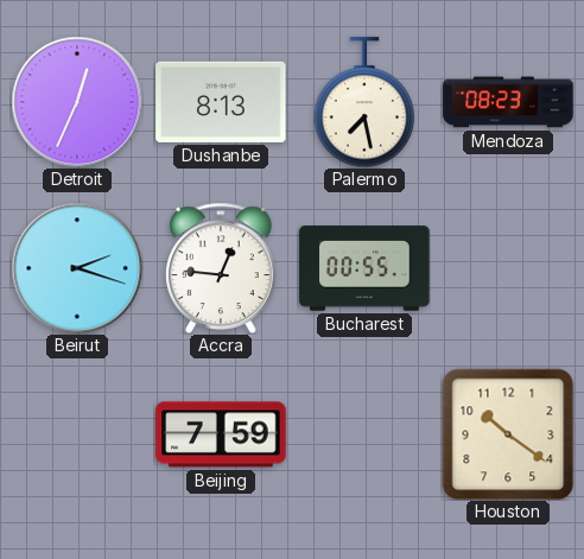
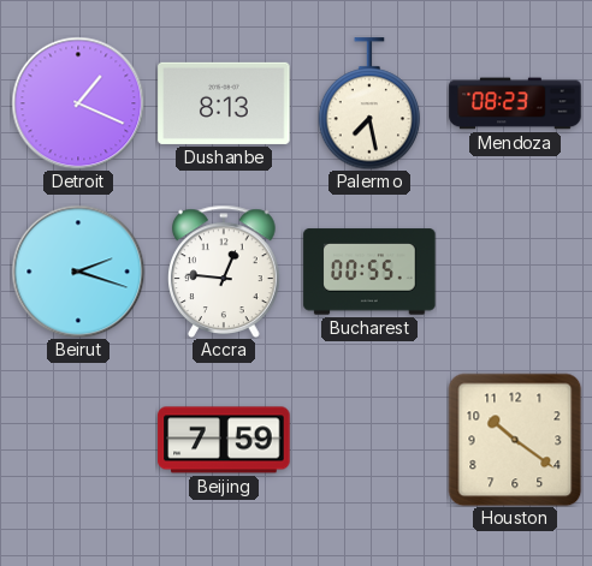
Detroit: 12:34 -> 1:19
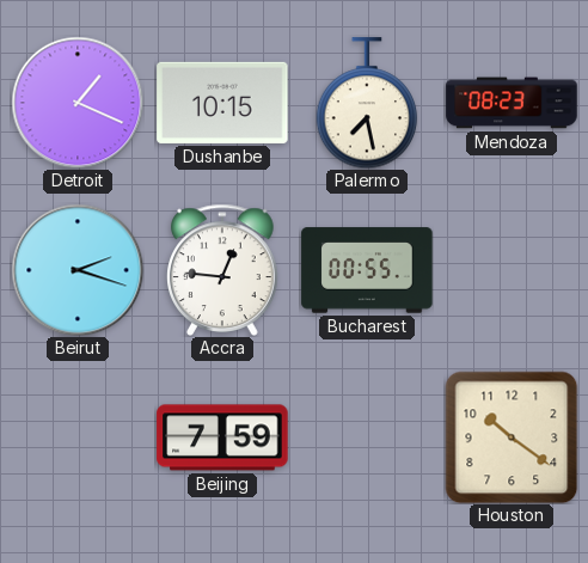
Dushanbe: 8:13 -> 10:15
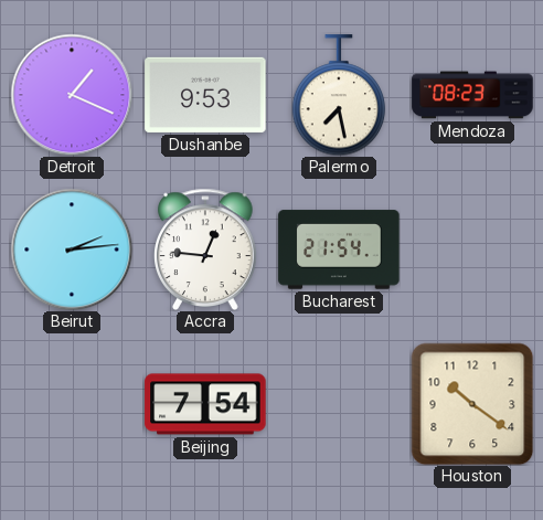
Dushanbe: 10:15 -> 9:53
Beirut: 2:18 -> 2:14
Bucharest: 00:55 -> 21:54
Beijing: 7:59 -> 7:54
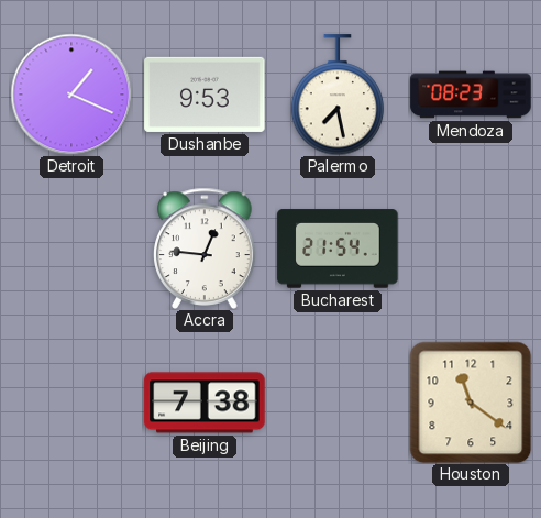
Beirut: 2:14 -> none
Beijing: 7:54 -> 7:38
Houston: 10:21 -> 11:21
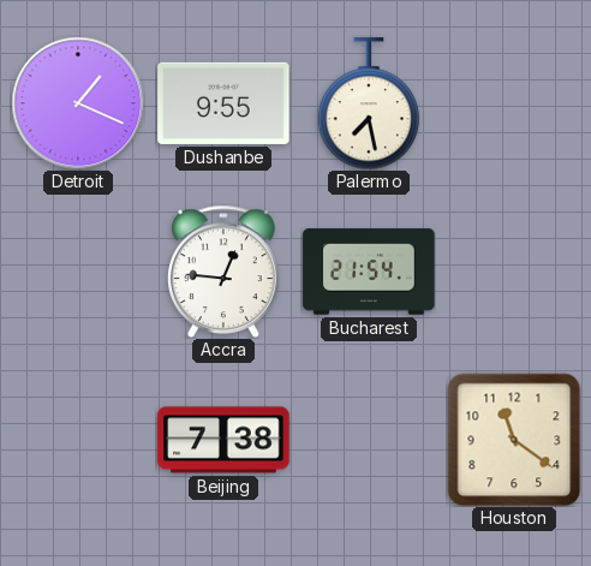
Dushanbe: 9:53 -> 9:55
Mendoza: 08:23 -> none
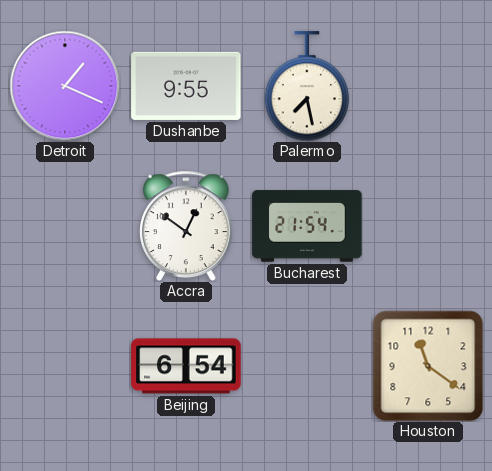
Accra: 12:46 -> 12:51
Beijing: 7:38 -> 6:54
